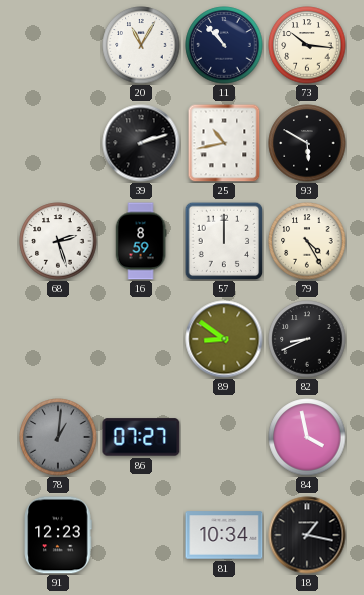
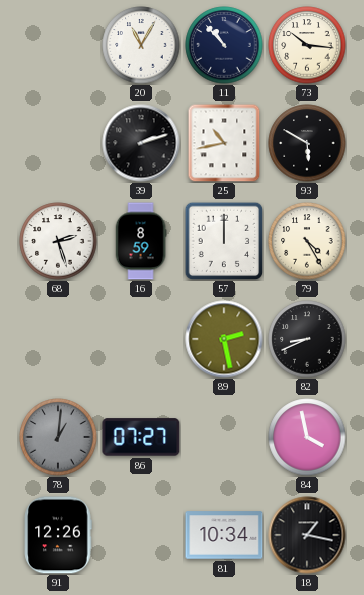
89: 8:51 -> 2:28
91: 12:23 -> 12:26
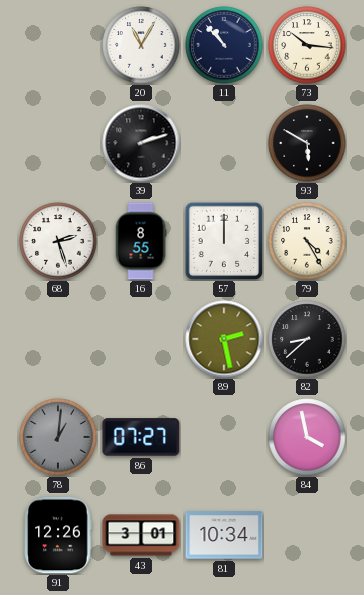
25: 10:43 -> none
16: 8:59 -> 8:55
82: 8:41 -> 8:38
43: none -> 3:01
18: 1:17 -> none
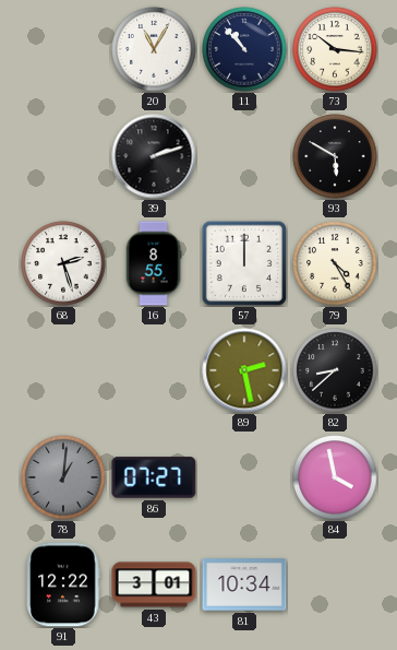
91: 12:26 -> 12:22
